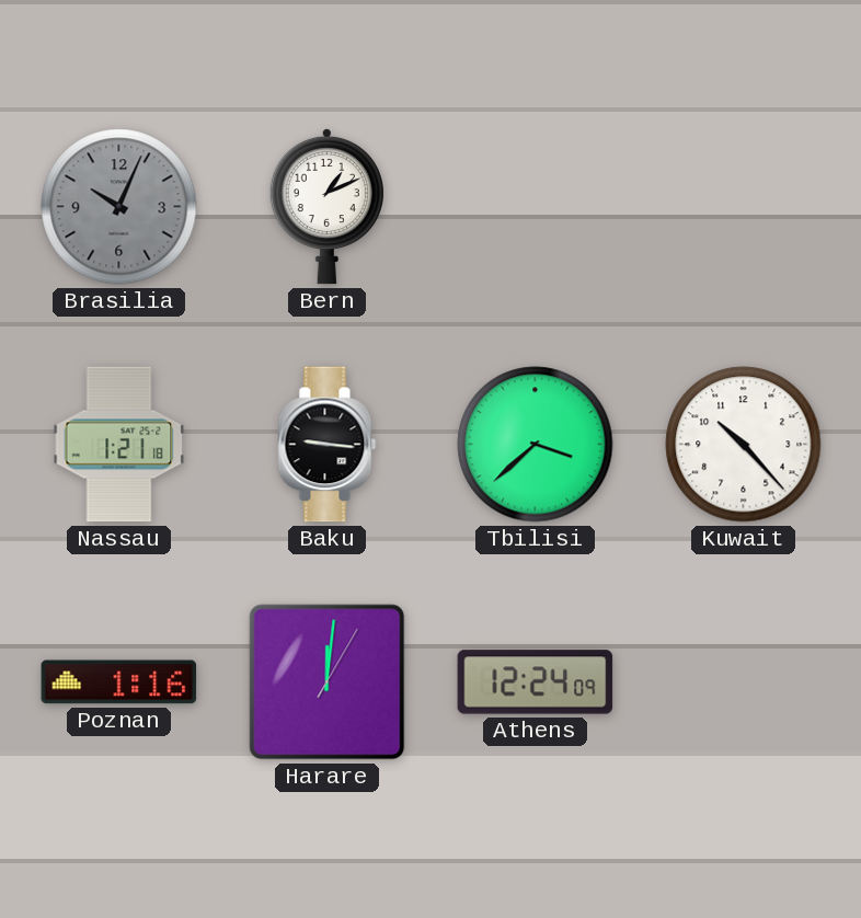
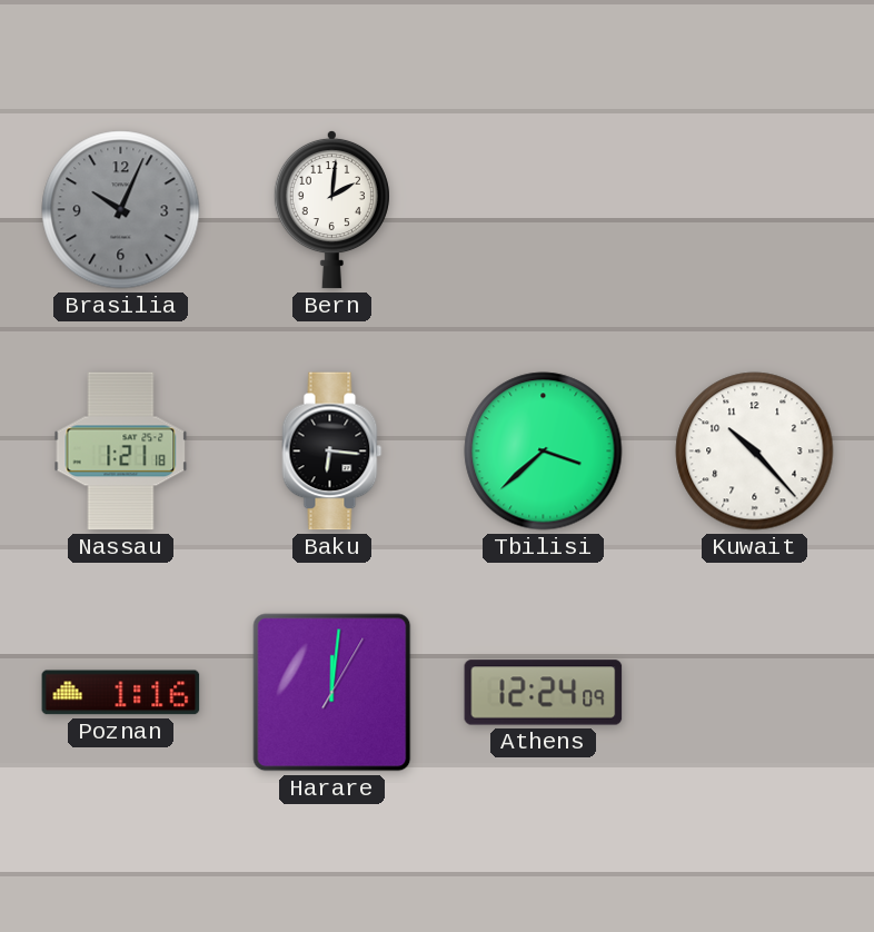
Bern: 1:11 -> 2:01
Baku: 9:16 -> 6:16
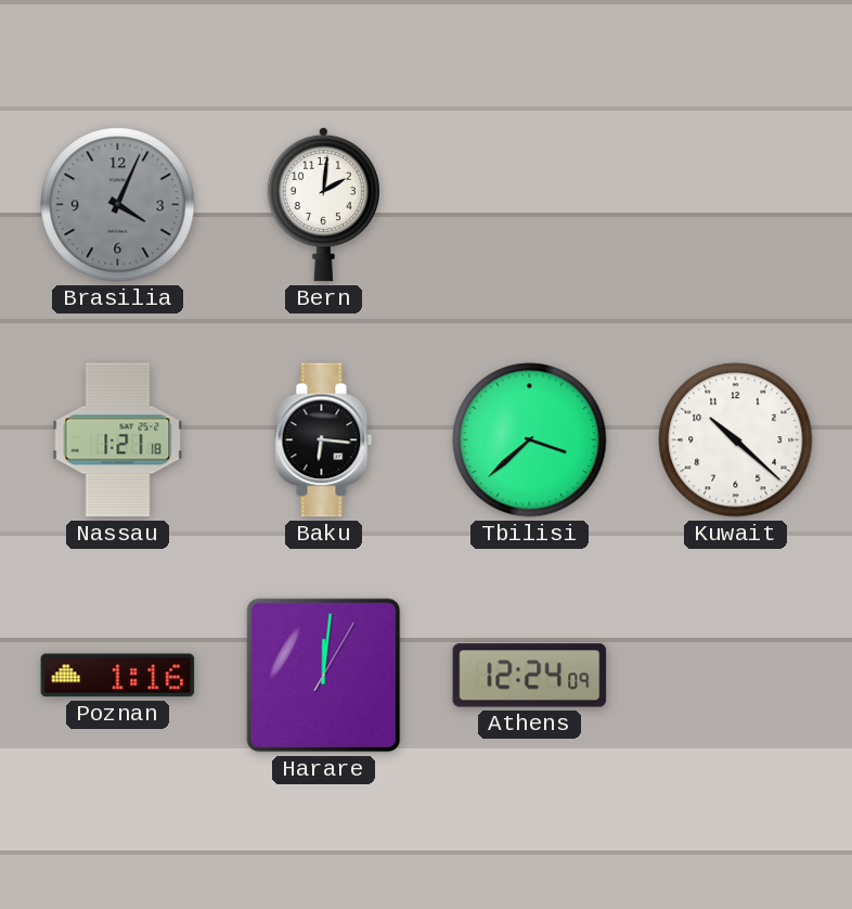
Brasilia: 10:04 -> 4:04
Kuwait: 10:23 -> 10:22
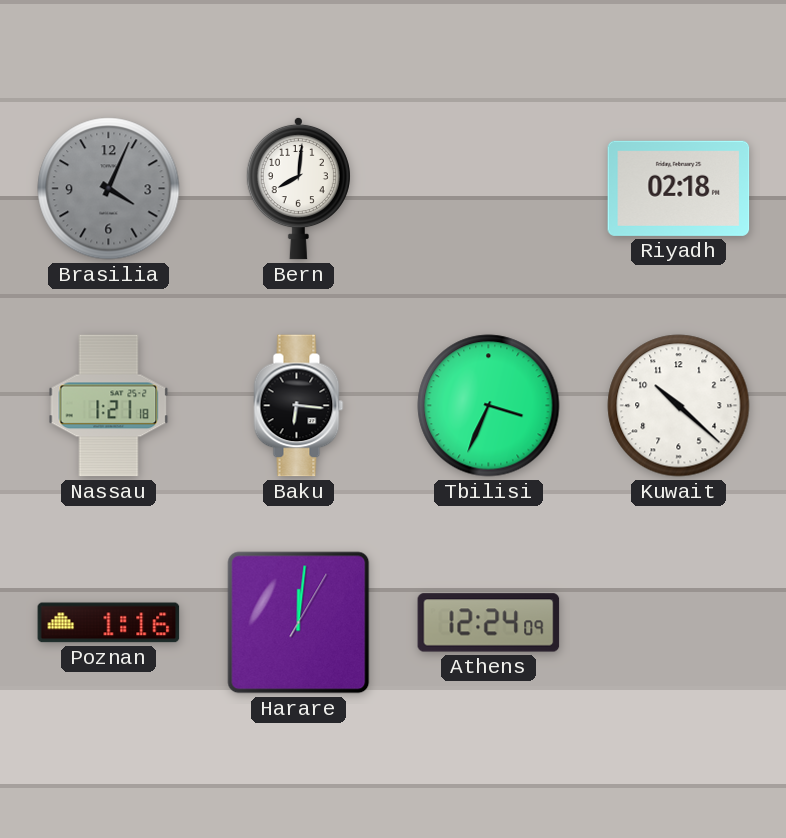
Bern: 2:01 -> 8:01
Riyadh: none -> 02:18
Tbilisi: 3:38 -> 3:34
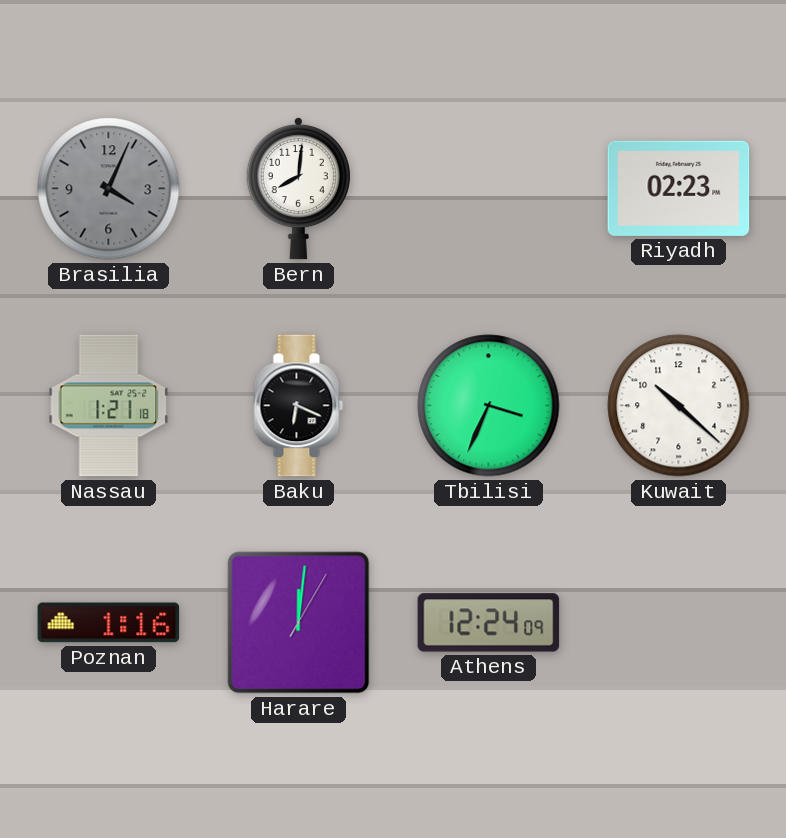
Riyadh: 02:18 -> 02:23
Baku: 6:16 -> 6:19
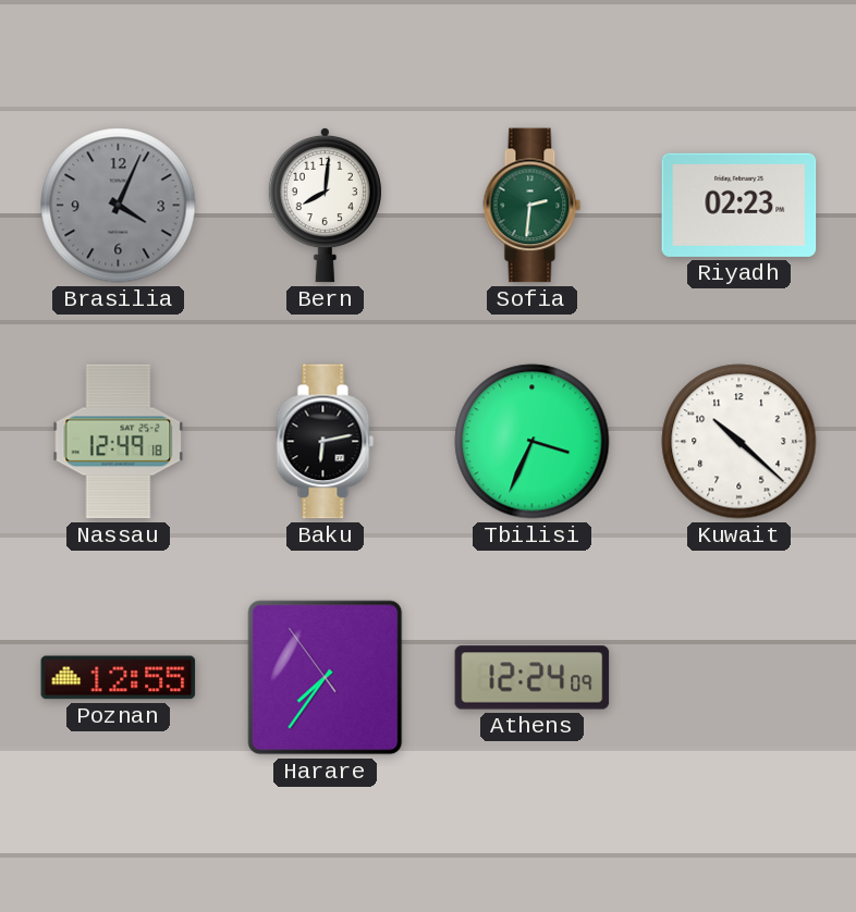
Sofia: none -> 2:31
Nassau: 1:21 -> 12:49
Baku: 6:19 -> 6:13
Poznan: 1:16 -> 12:55
Harare: 12:01 -> 7:35
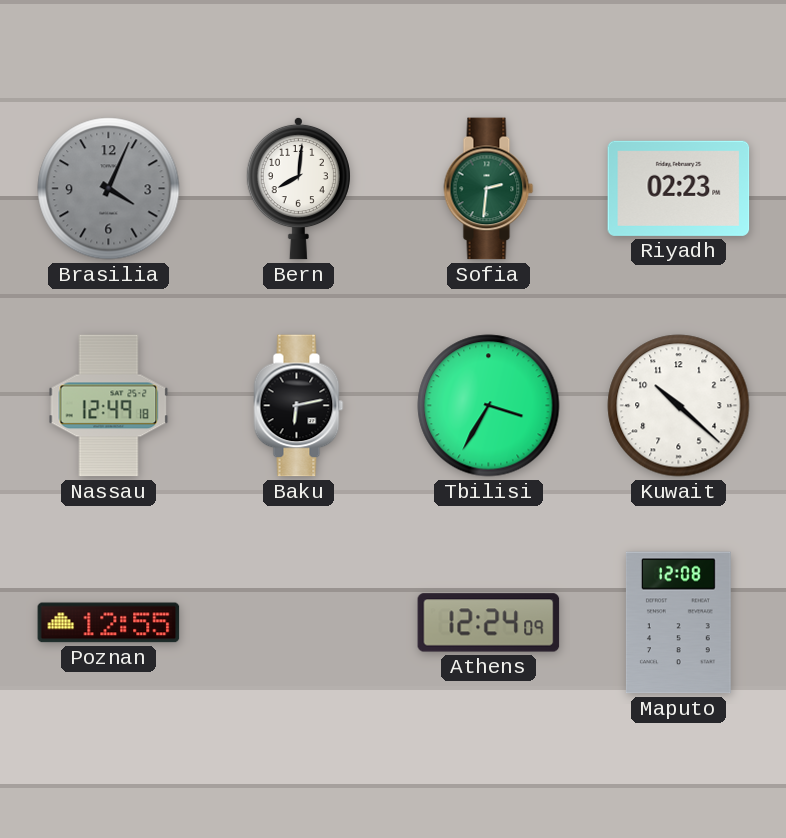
Tbilisi: 3:34 -> 3:35
Harare: 7:35 -> none
Maputo: none -> 12:08
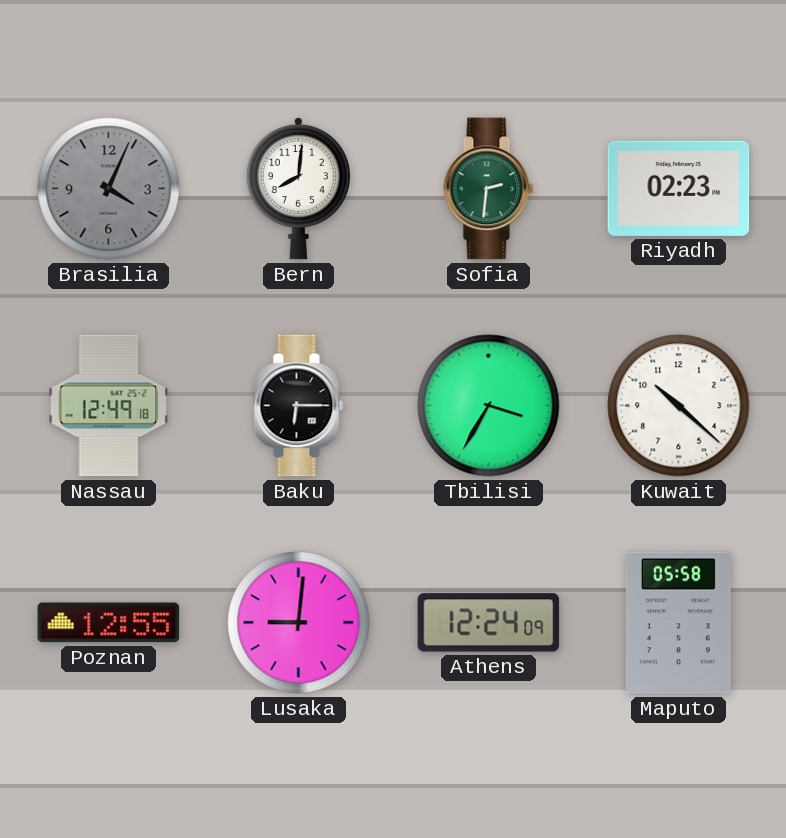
Baku: 6:13 -> 6:15
Lusaka: none -> 9:01
Maputo: 12:08 -> 05:58
